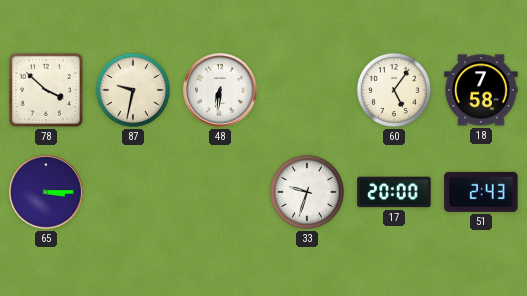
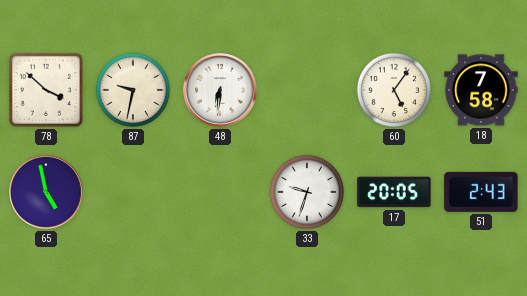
65: 3:15 -> 4:58
17: 20:00 -> 20:05
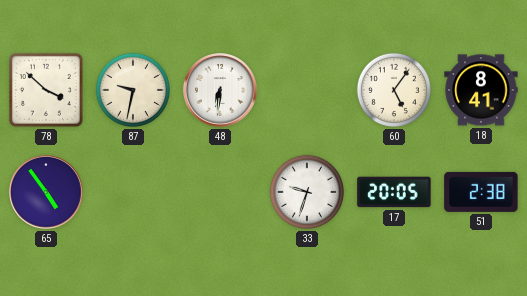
18: 7:58 -> 8:41
65: 4:58 -> 4:54
51: 2:43 -> 2:38
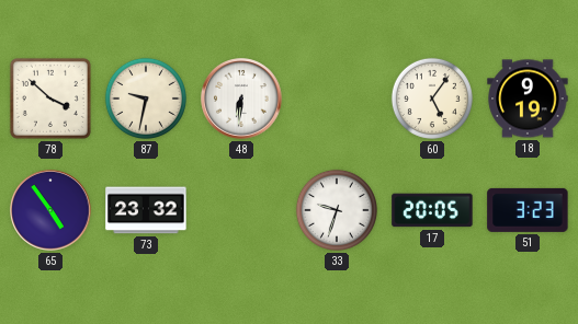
18: 8:41 -> 9:19
73: none -> 23:32
51: 2:38 -> 3:23
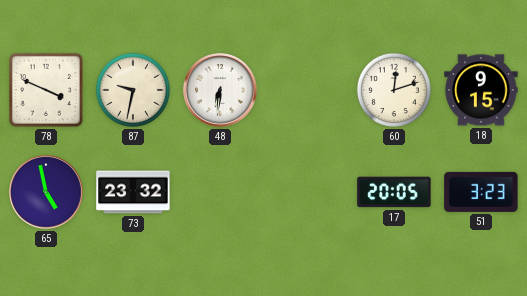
78: 3:52 -> 3:49
60: 5:06 -> 12:12
18: 9:19 -> 9:15
65: 4:54 -> 4:58
33: 9:33 -> none
